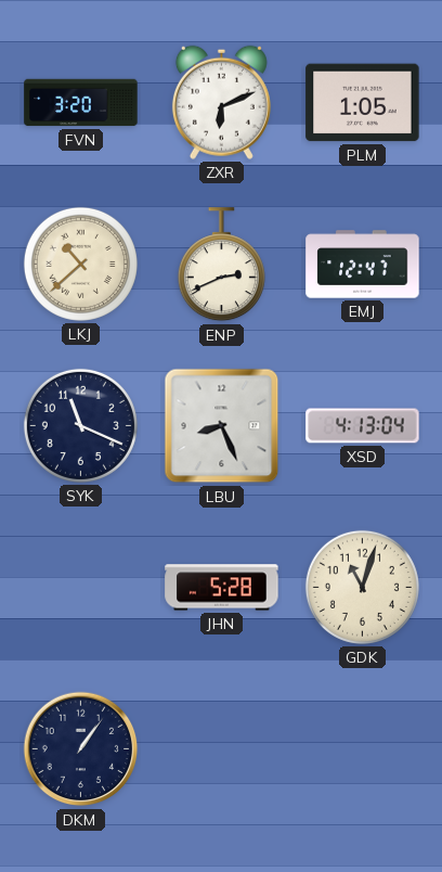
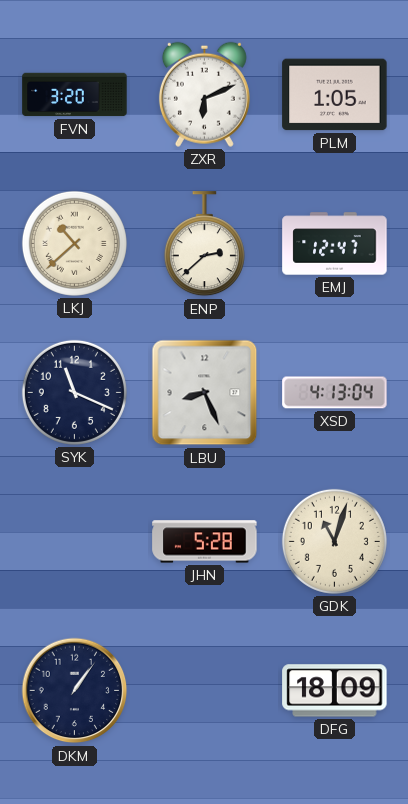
ENP: 2:41 -> 2:38
DFG: none -> 18:09
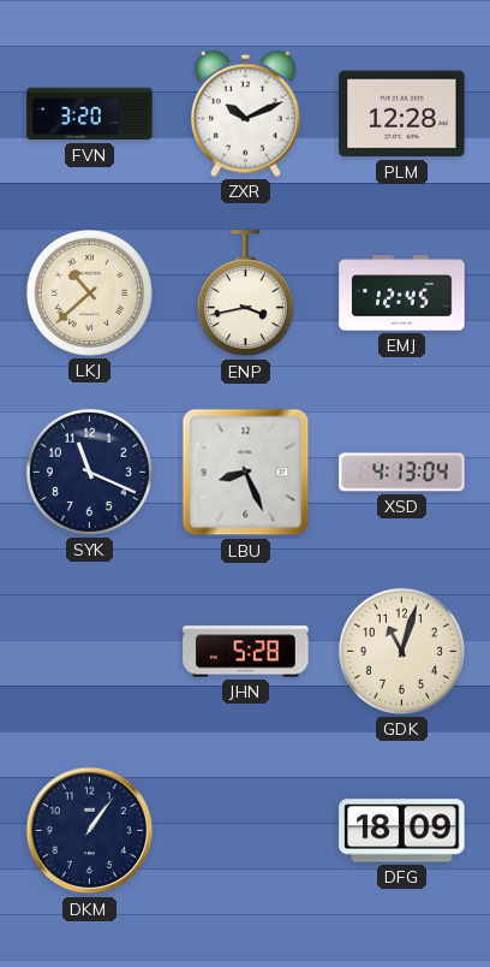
ZXR: 6:11 -> 10:11
PLM: 1:05 -> 12:28
ENP: 2:38 -> 3:43
EMJ: 12:47 -> 12:45
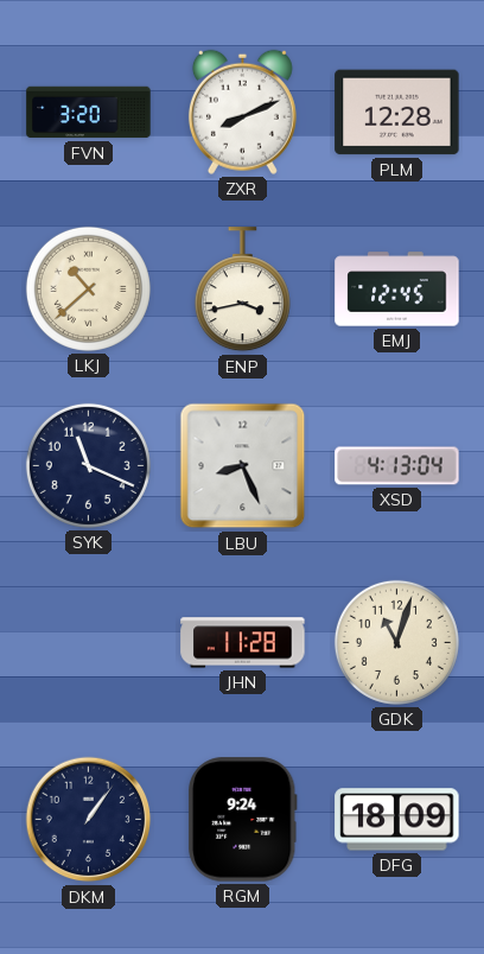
ZXR: 10:11 -> 8:11
JHN: 5:28 -> 11:28
RGM: none -> 9:24
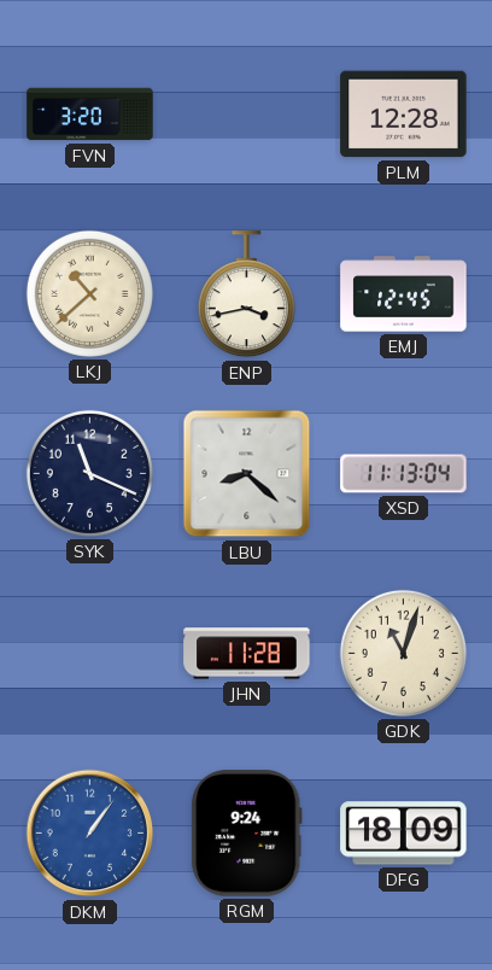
ZXR: 8:11 -> none
LBU: 8:26 -> 8:22
XSD: 4:13 -> 11:13
DKM dial: navy -> blue
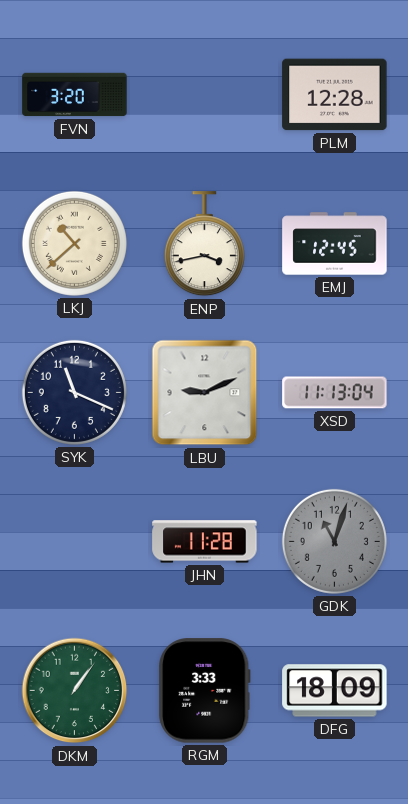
LBU: 8:22 -> 9:11
GDK dial: cream -> grey
DKM dial: blue -> green
RGM: 9:24 -> 3:33
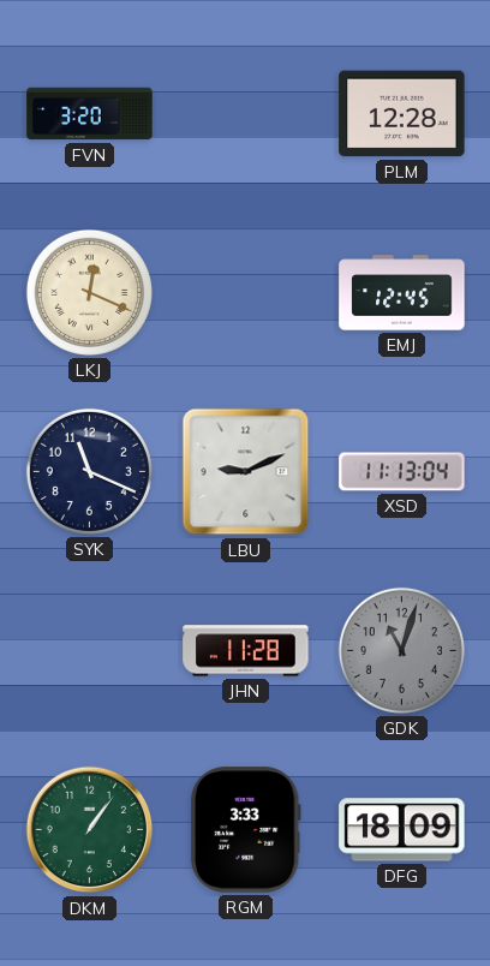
LKJ: 10:38 -> 12:19
ENP: 3:43 -> none
